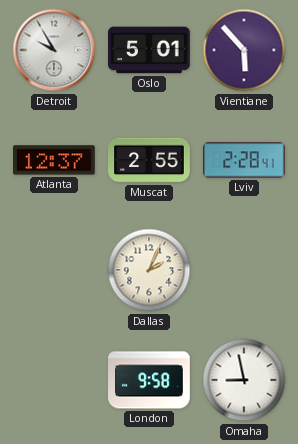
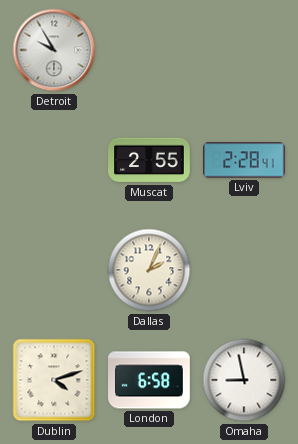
Oslo: 5:01 -> none
Vientiane: 5:53 -> none
Atlanta: 12:37 -> none
Dublin: none -> 4:12
London: 9:58 -> 6:58
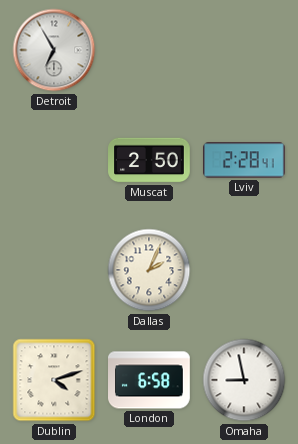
Detroit: 9:55 -> 6:55
Muscat: 2:55 -> 2:50
